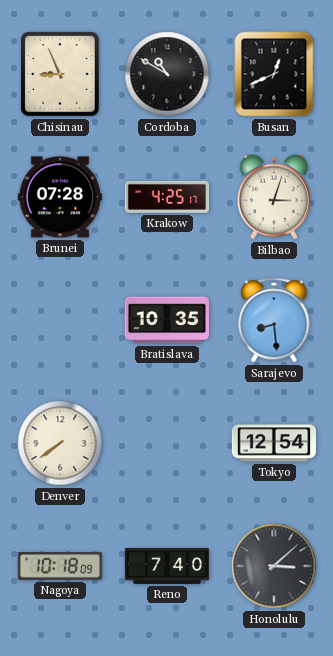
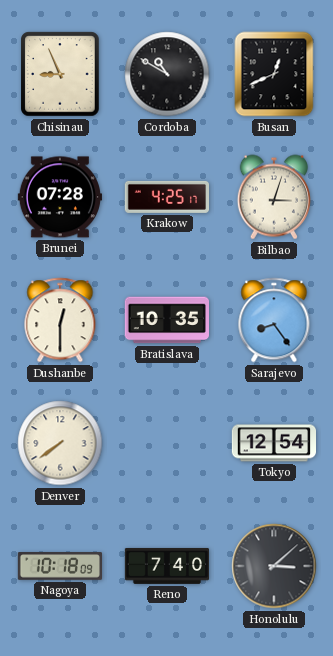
Dushanbe: none -> 12:30
Sarajevo: 8:29 -> 8:24
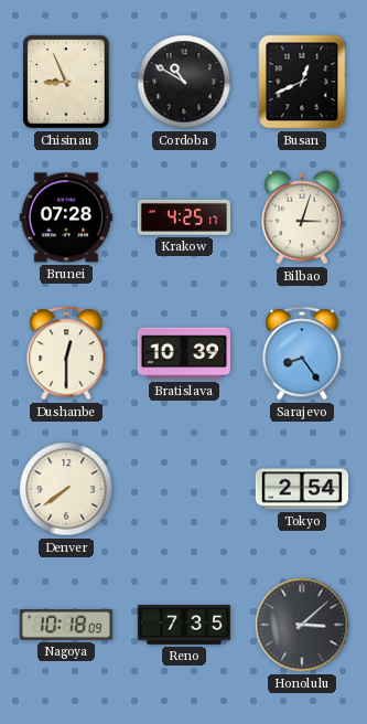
Bratislava: 10:35 -> 10:39
Tokyo: 12:54 -> 2:54
Reno: 7:40 -> 7:35
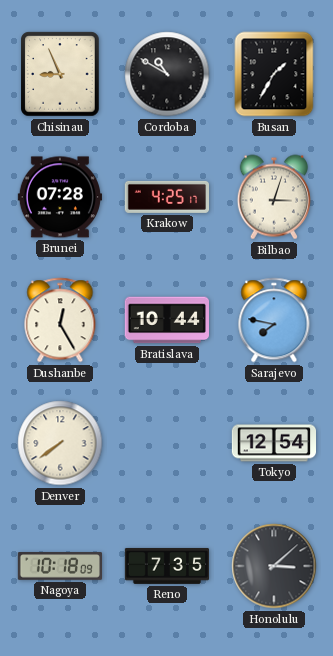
Busan: 12:41 -> 1:35
Dushanbe: 12:30 -> 12:25
Bratislava: 10:39 -> 10:44
Sarajevo: 8:24 -> 7:47
Tokyo: 2:54 -> 12:54
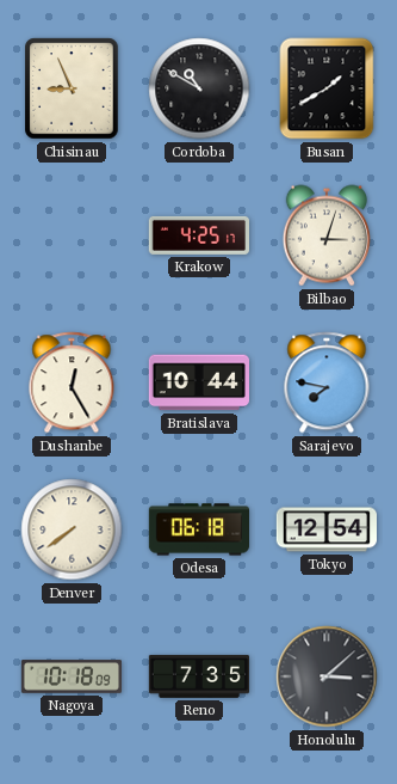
Busan: 1:35 -> 1:40
Brunei: 07:28 -> none
Odesa: none -> 06:18
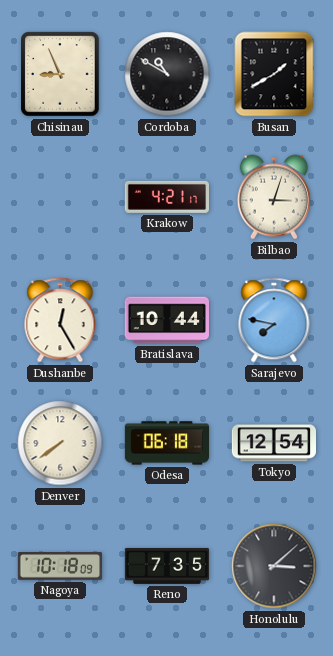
Krakow: 4:25 -> 4:21
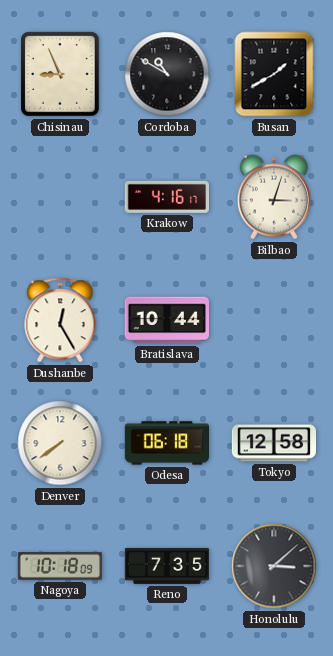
Krakow: 4:21 -> 4:16
Sarajevo: 7:47 -> none
Tokyo: 12:54 -> 12:58
